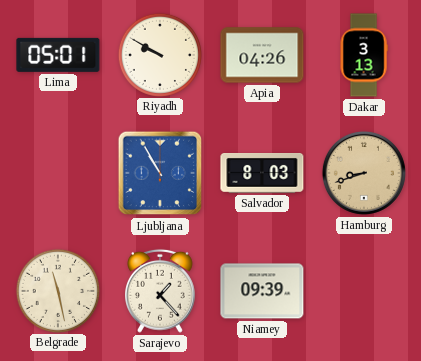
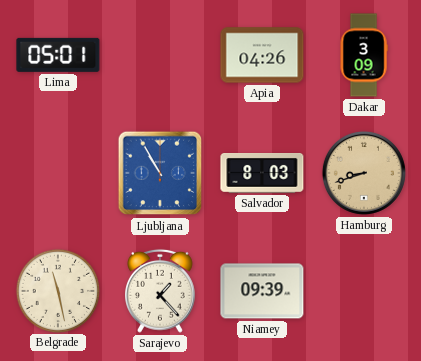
Riyadh: 9:50 -> none
Dakar: 3:13 -> 3:09
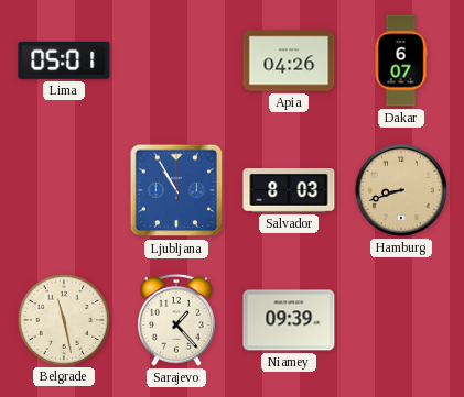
Dakar: 3:09 -> 6:07
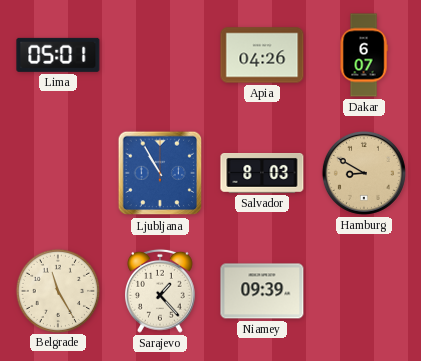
Hamburg: 8:42 -> 8:50
Belgrade: 11:28 -> 11:25
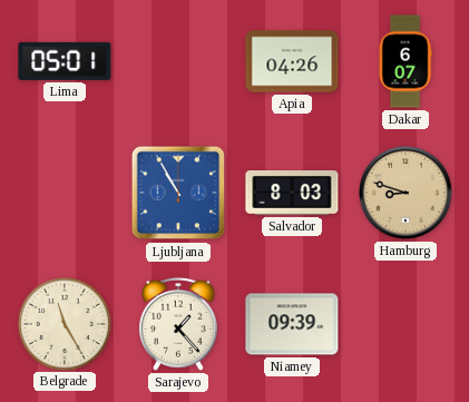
Hamburg: 8:50 -> 8:48
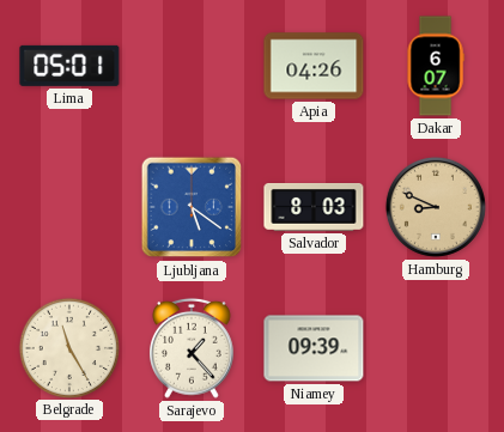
Ljubljana: 10:55 -> 5:21
Hamburg: 8:48 -> 8:49
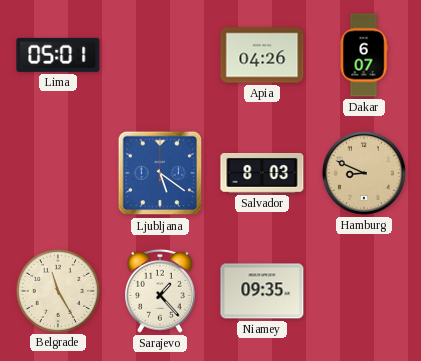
Niamey: 09:39 -> 09:35
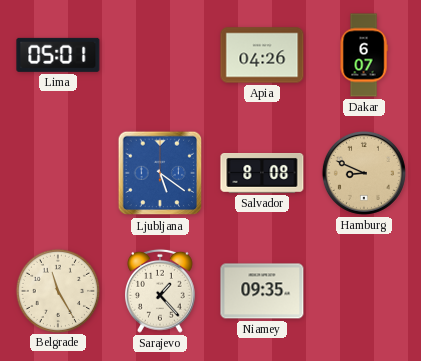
Salvador: 8:03 -> 8:08
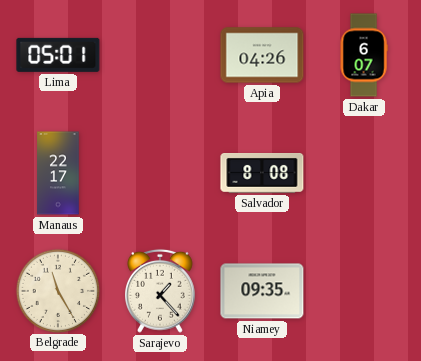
Manaus: none -> 22:17
Ljubljana: 5:21 -> none
Hamburg: 8:49 -> none
